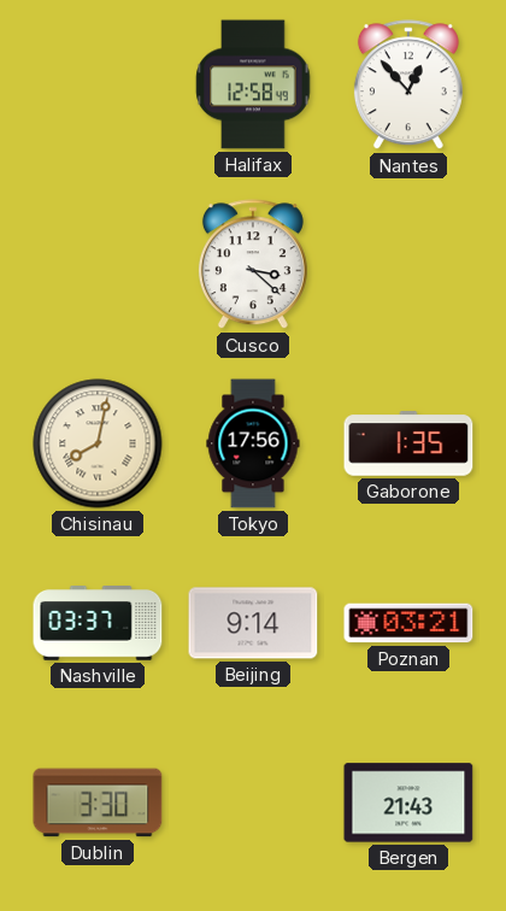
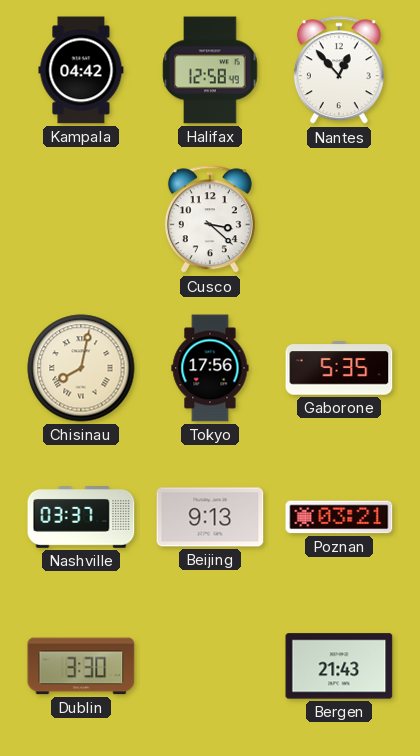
Kampala: none -> 04:42
Gaborone: 1:35 -> 5:35
Beijing: 9:14 -> 9:13
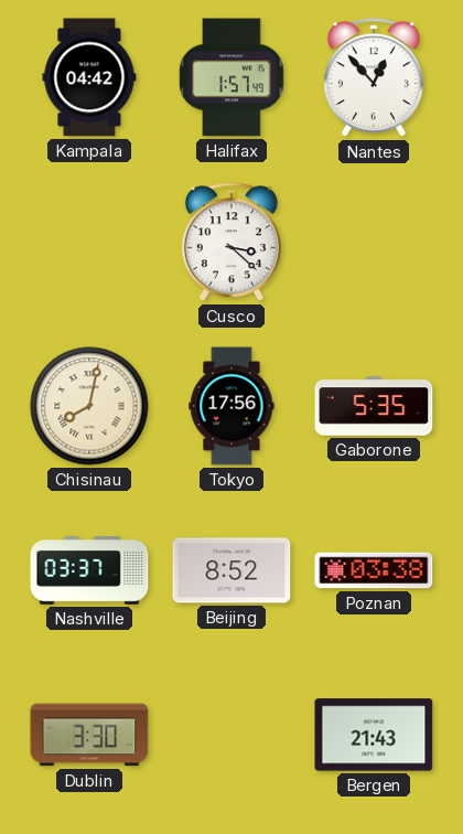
Halifax: 12:58 -> 1:57
Beijing: 9:13 -> 8:52
Poznan: 03:21 -> 03:38
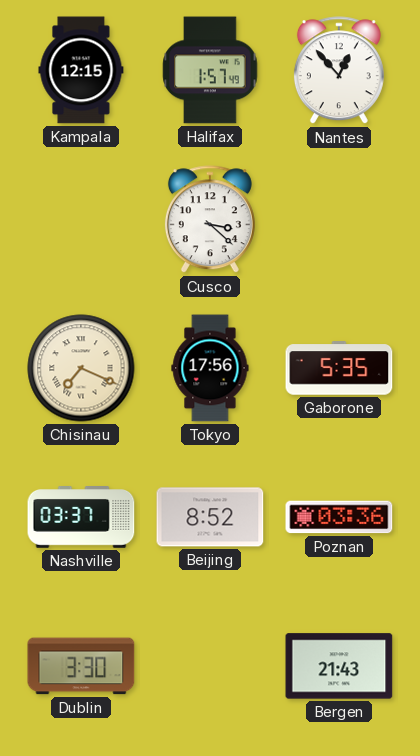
Kampala: 04:42 -> 12:15
Chisinau: 8:02 -> 7:19
Poznan: 03:38 -> 03:36
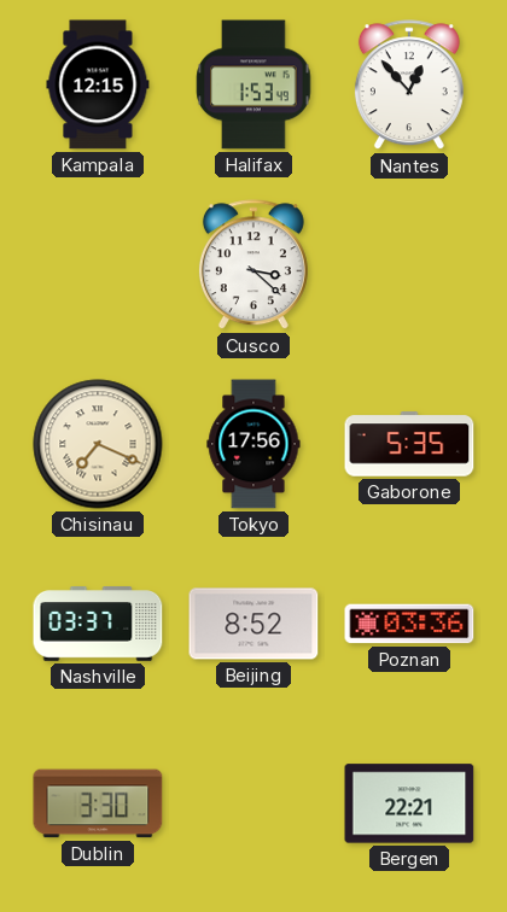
Halifax: 1:57 -> 1:53
Bergen: 21:43 -> 22:21
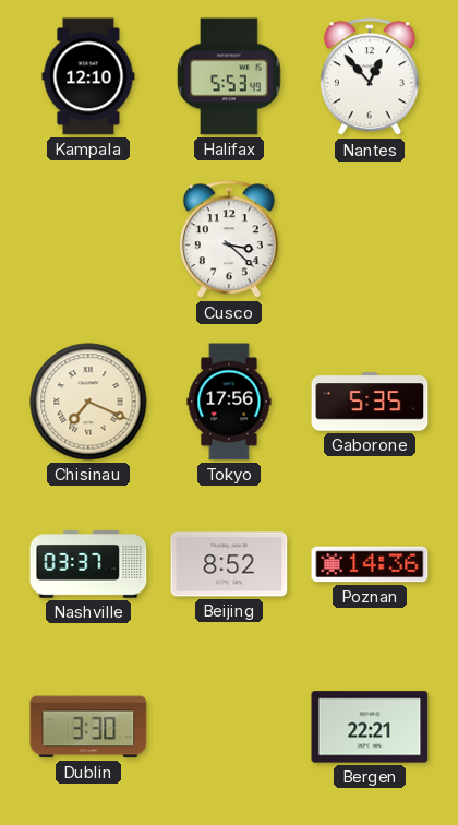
Kampala: 12:15 -> 12:10
Halifax: 1:53 -> 5:53
Poznan: 03:36 -> 14:36
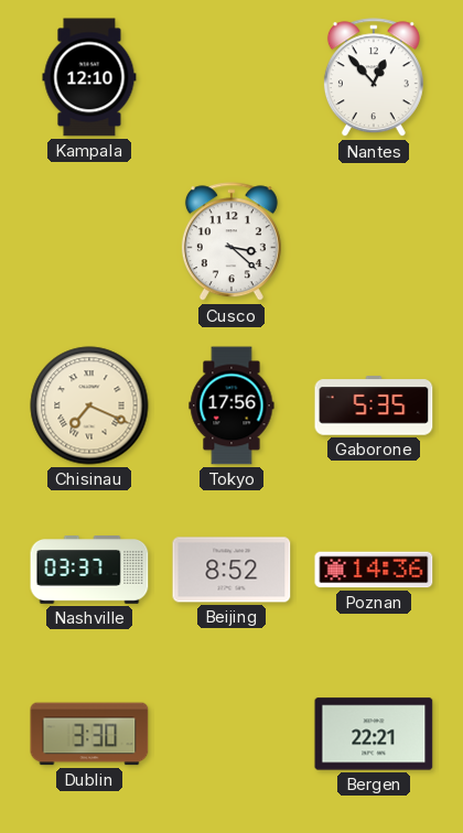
Halifax: 5:53 -> none
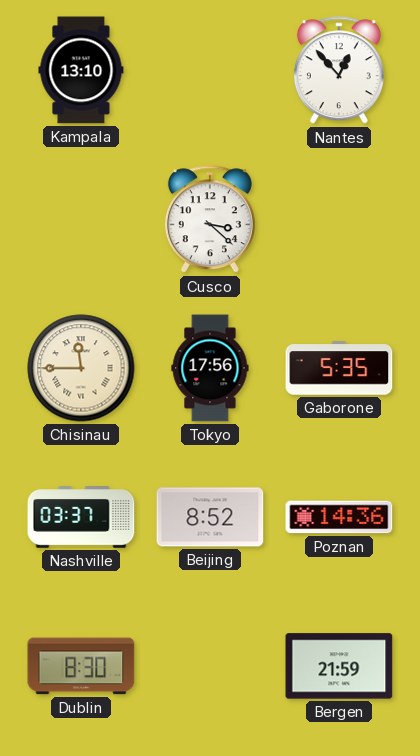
Kampala: 12:10 -> 13:10
Chisinau: 7:19 -> 11:45
Dublin: 3:30 -> 8:30
Bergen: 22:21 -> 21:59
